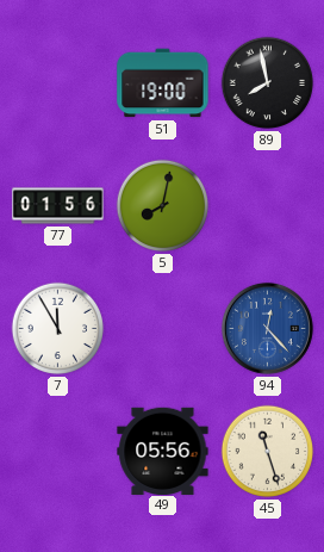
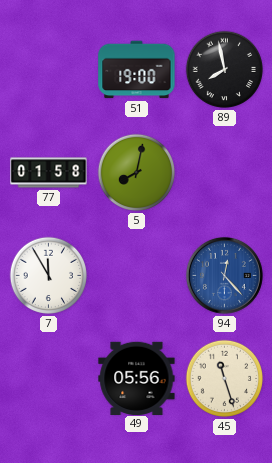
77: 01:56 -> 01:58
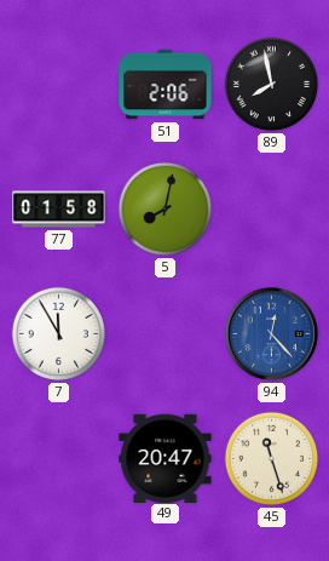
51: 19:00 -> 2:06
49: 05:56 -> 20:47
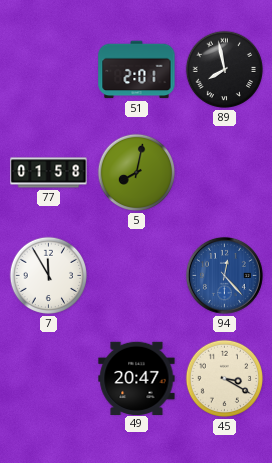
51: 2:06 -> 2:01
45: 11:27 -> 3:20
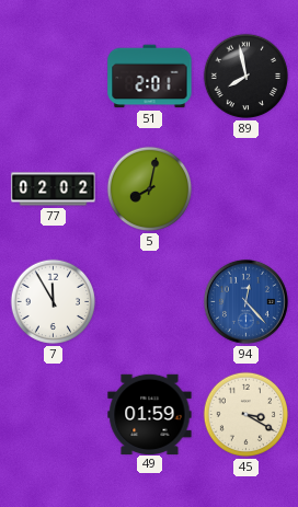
77: 01:58 -> 02:02
49: 20:47 -> 01:59
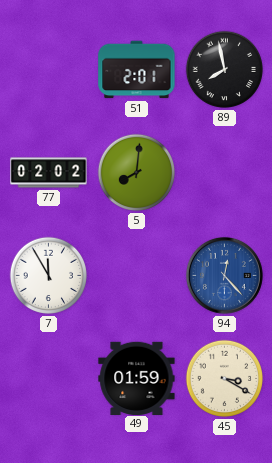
5: 8:02 -> 8:01
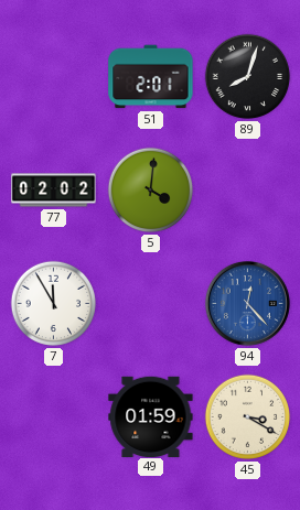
89: 7:58 -> 8:03
5: 8:01 -> 4:01
